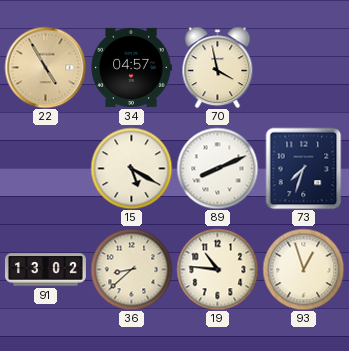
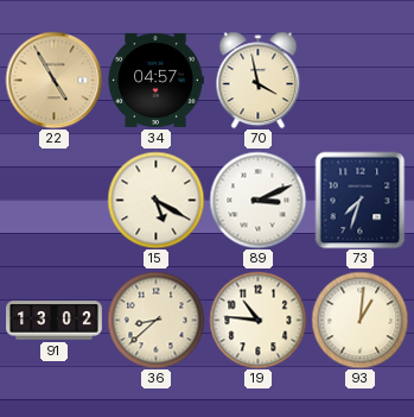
89: 8:11 -> 3:11
93: 12:57 -> 1:01
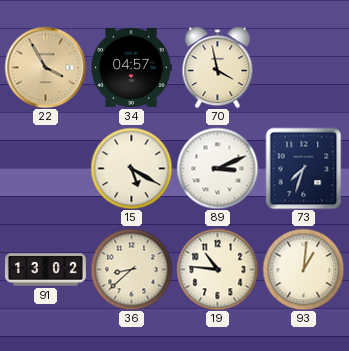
22: 4:55 -> 3:55
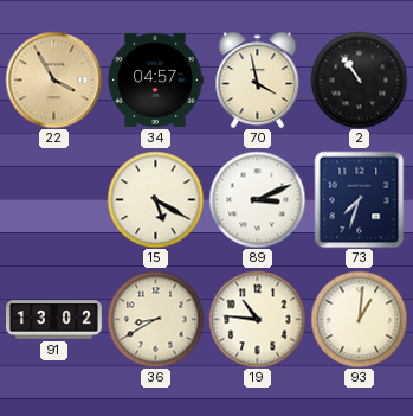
2: none -> 10:54
36: 8:38 -> 8:40
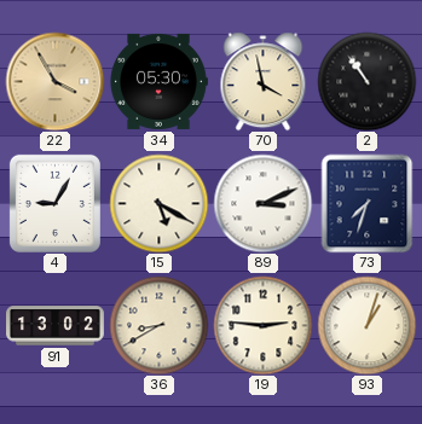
34: 04:57 -> 05:30
4: none -> 9:05
19: 10:46 -> 2:46
93: 1:01 -> 1:03
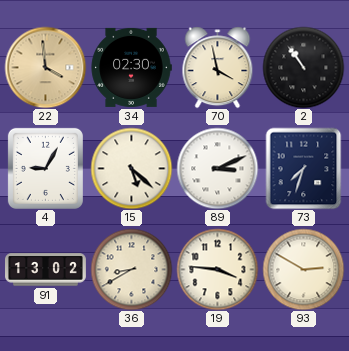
22: 3:55 -> 3:59
34: 05:30 -> 02:30
15: 5:20 -> 5:22
19: 2:46 -> 3:46
93: 1:03 -> 2:50
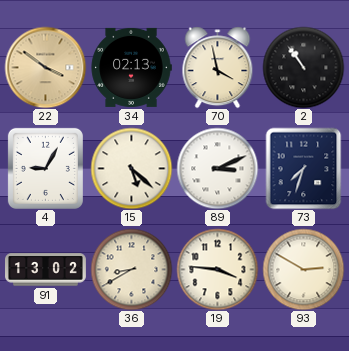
22: 3:59 -> 3:51
34: 02:30 -> 02:13
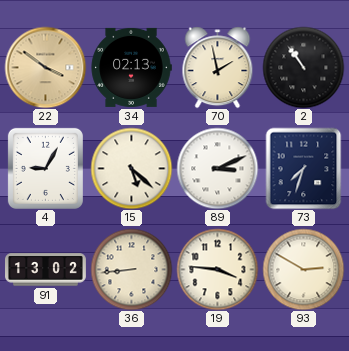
70: 3:58 -> 1:58
36: 8:40 -> 8:44
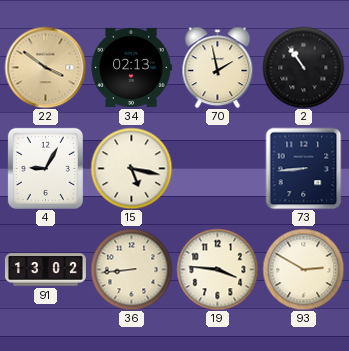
15: 5:22 -> 5:17
89: 3:11 -> none
73: 7:33 -> 8:44
